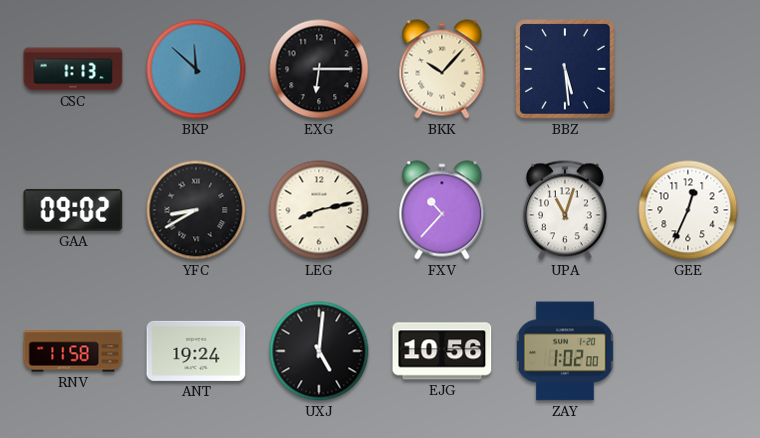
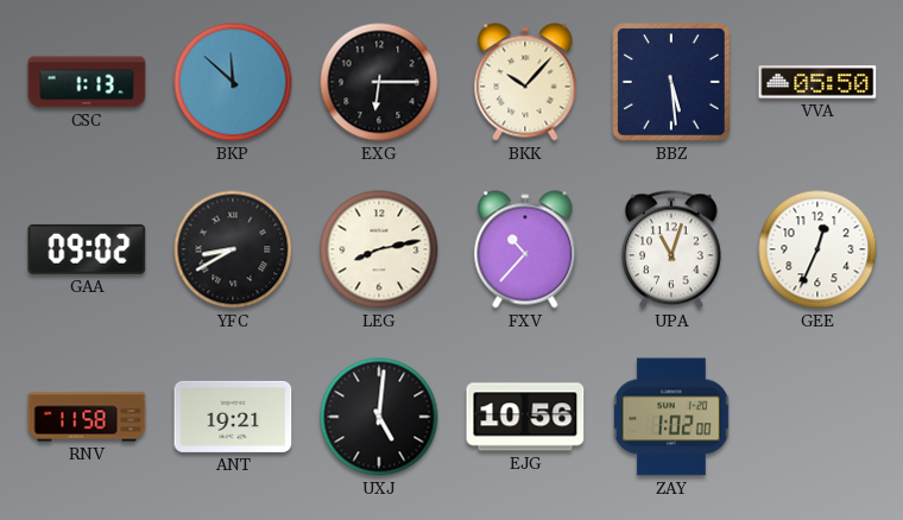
VVA: none -> 05:50
ANT: 19:24 -> 19:21
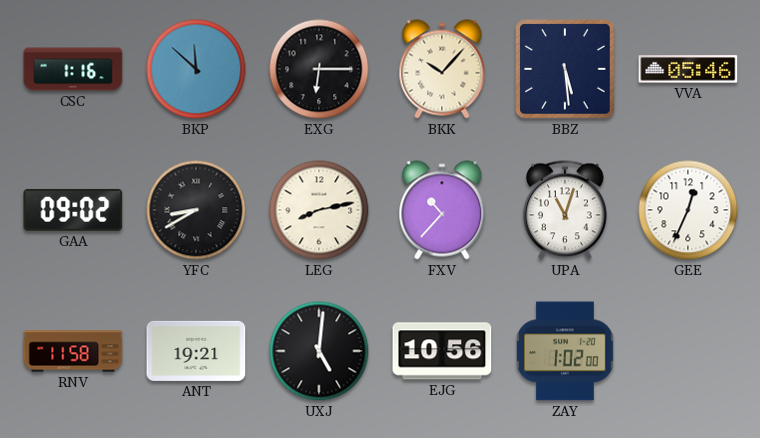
CSC: 1:13 -> 1:16
VVA: 05:50 -> 05:46
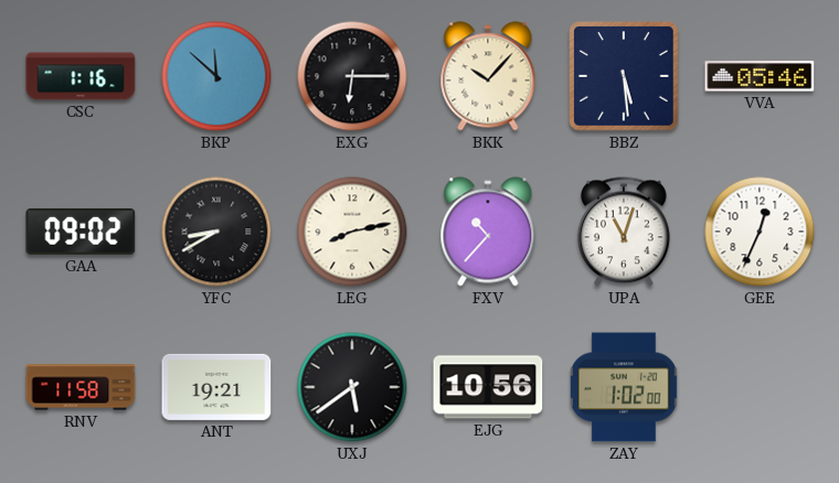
UXJ: 5:01 -> 5:39
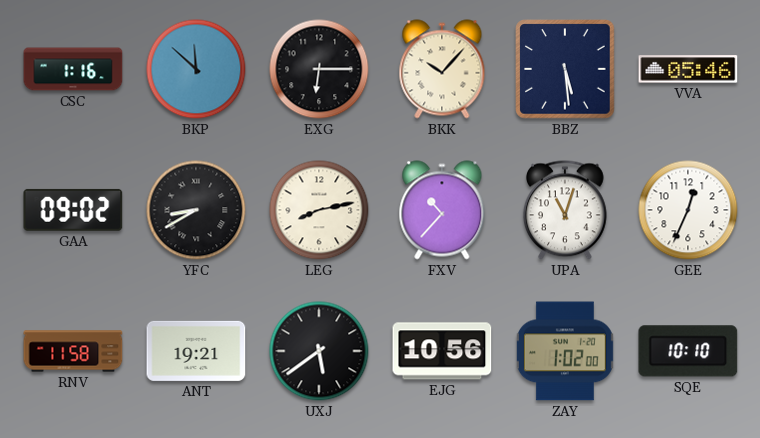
SQE: none -> 10:10
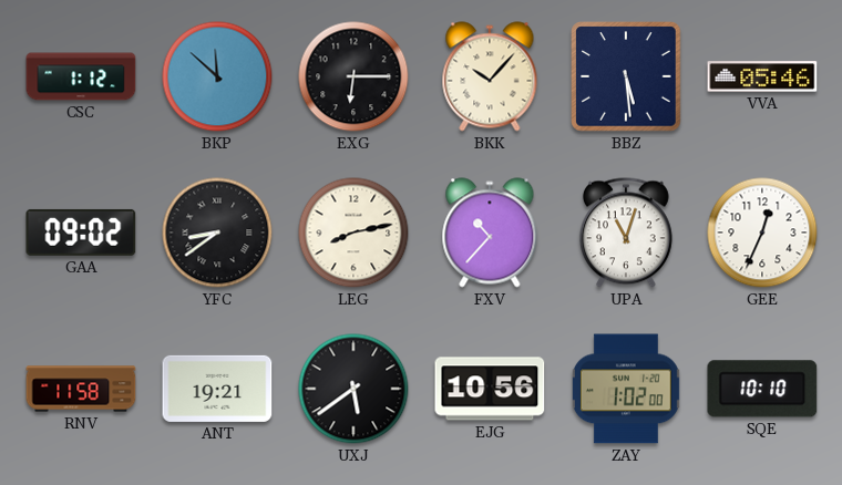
CSC: 1:16 -> 1:12
YFC: 8:40 -> 8:39
